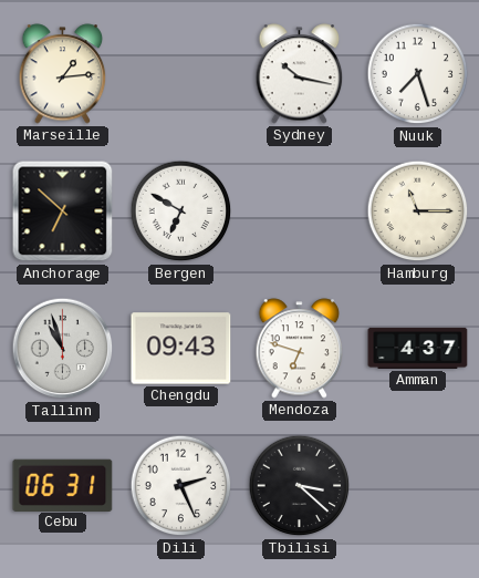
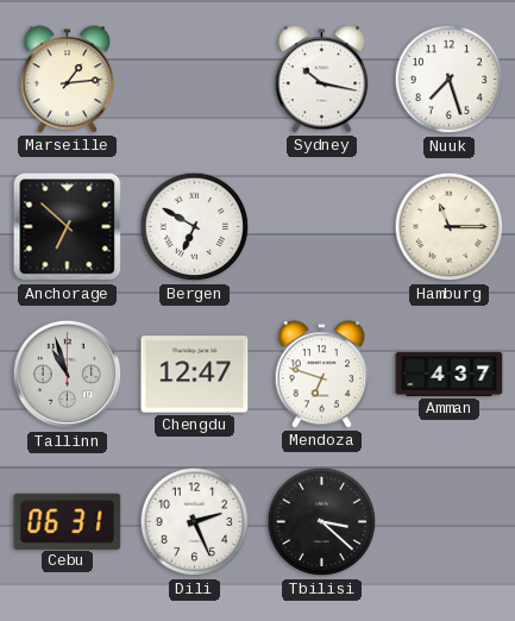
Chengdu: 09:43 -> 12:47
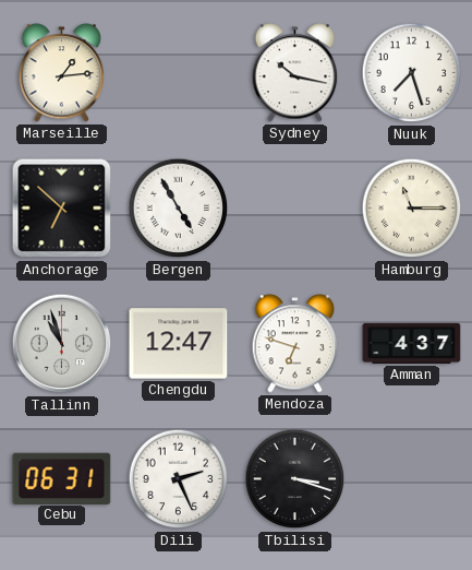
Bergen: 6:50 -> 4:55
Tbilisi: 3:22 -> 3:18
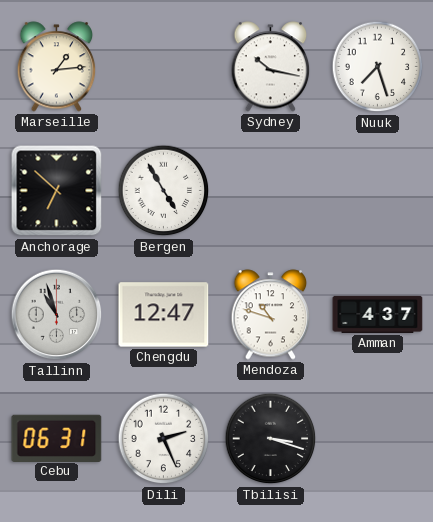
Hamburg: 11:15 -> none
Mendoza: 6:48 -> 10:48
